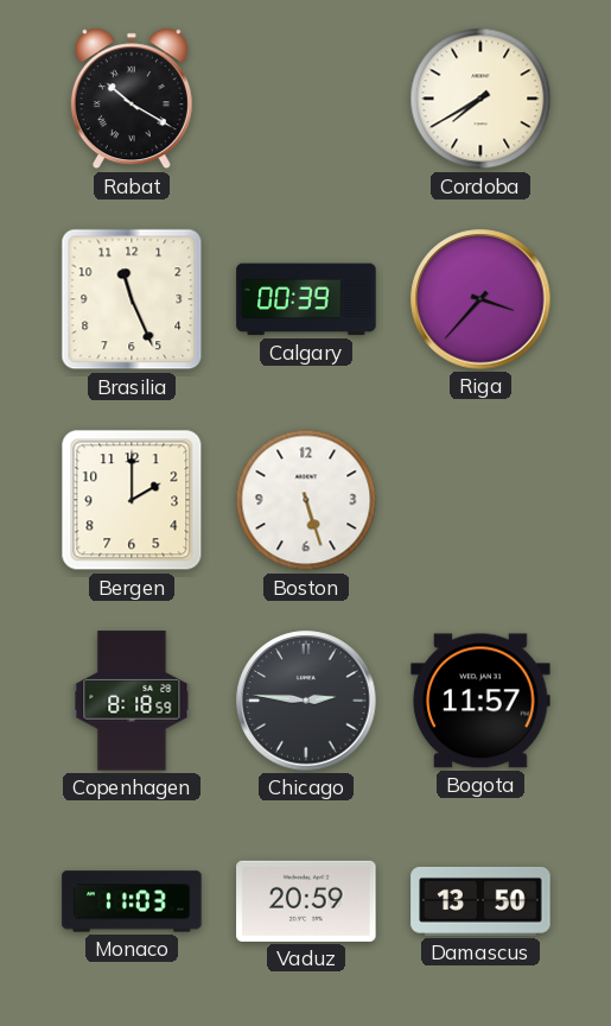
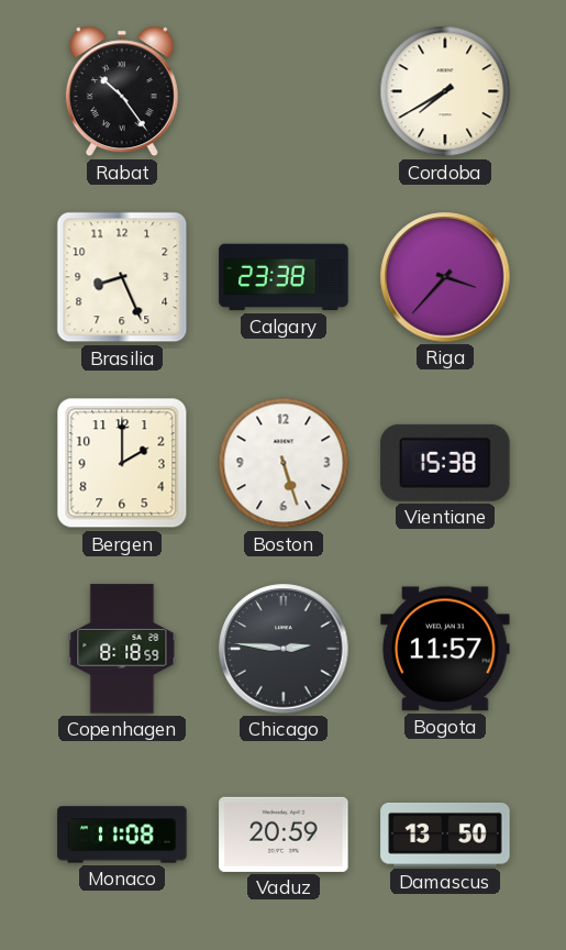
Rabat: 10:20 -> 10:24
Brasilia: 11:26 -> 8:26
Calgary: 00:39 -> 23:38
Vientiane: none -> 15:38
Monaco: 11:03 -> 11:08
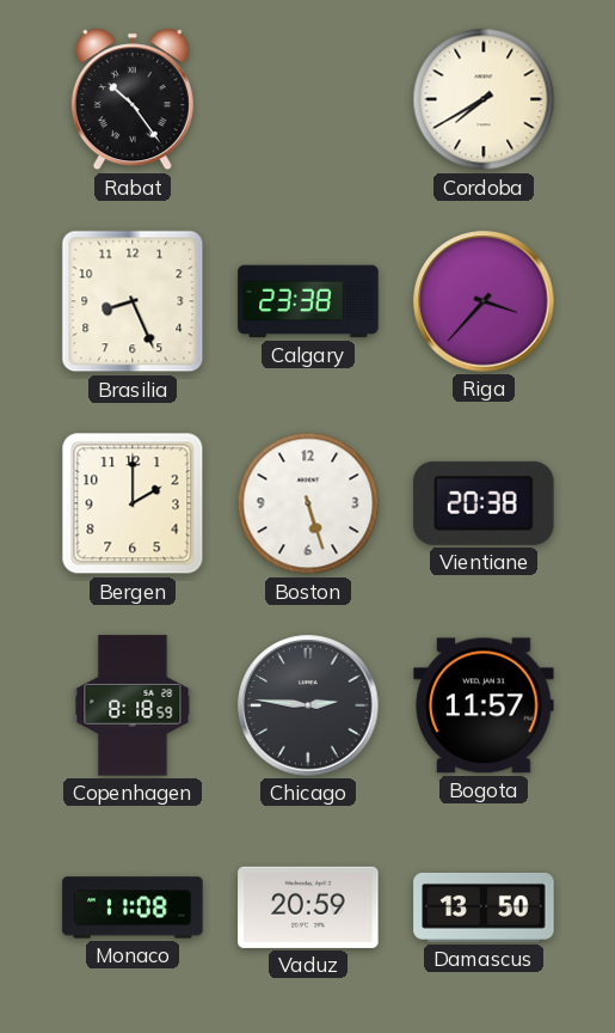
Vientiane: 15:38 -> 20:38
